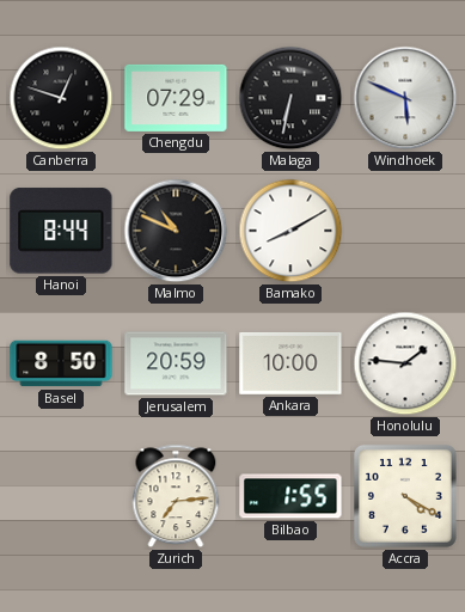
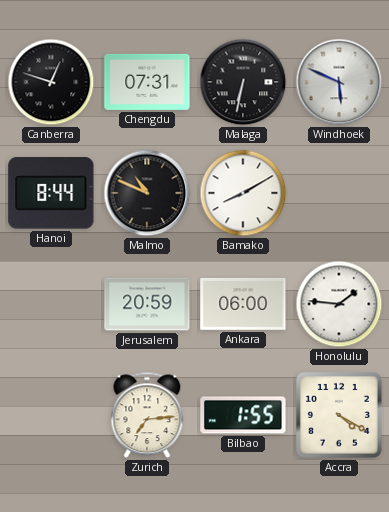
Chengdu: 07:29 -> 07:31
Basel: 8:50 -> none
Ankara: 10:00 -> 06:00
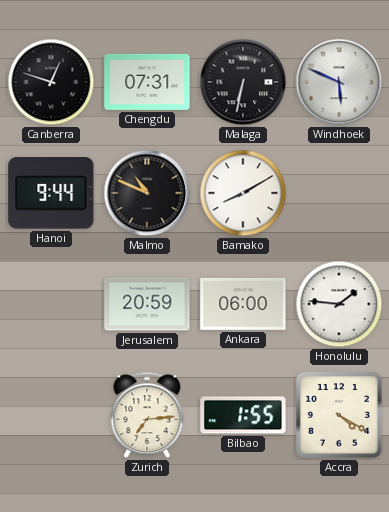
Hanoi: 8:44 -> 9:44
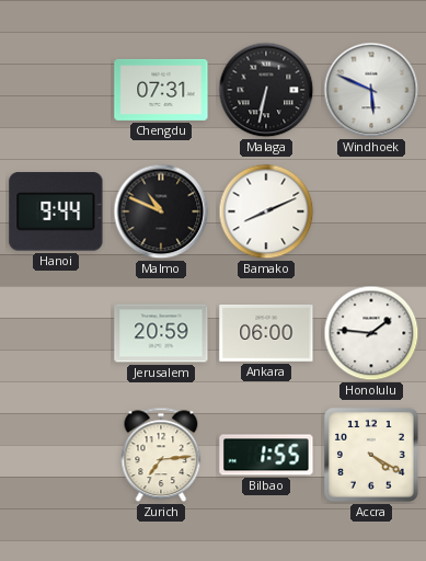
Canberra: 12:48 -> none
Bamako: 8:10 -> 8:11
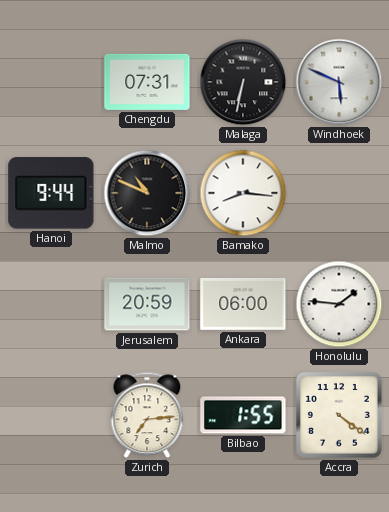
Bamako: 8:11 -> 8:16
Accra: 4:20 -> 4:21
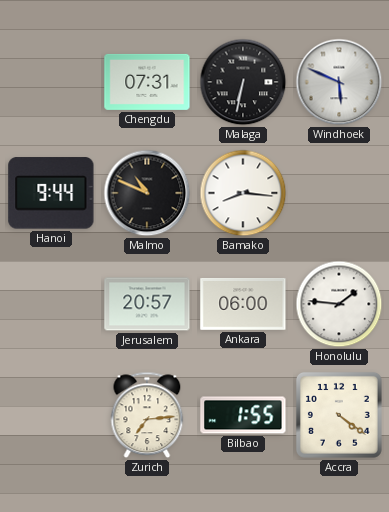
Jerusalem: 20:59 -> 20:57
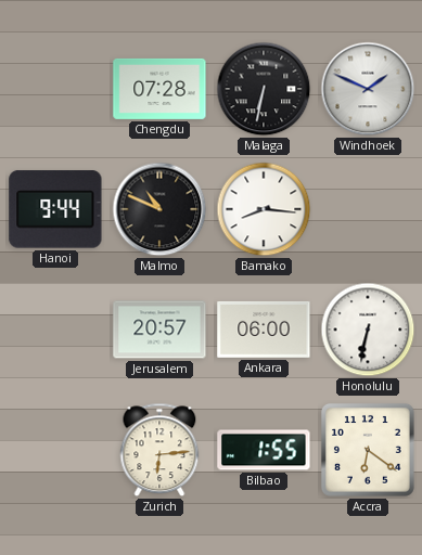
Chengdu: 07:31 -> 07:28
Windhoek: 5:49 -> 1:49
Honolulu: 1:46 -> 6:32
Zurich: 7:14 -> 6:14
Accra: 4:21 -> 6:21
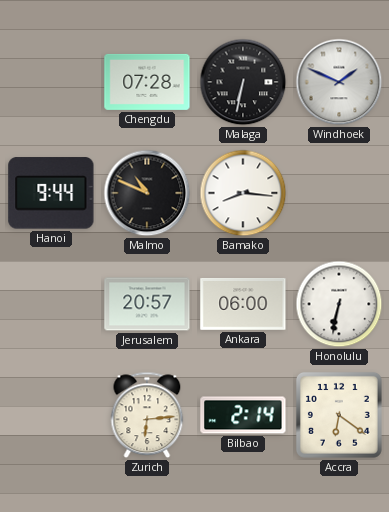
Bilbao: 1:55 -> 2:14
